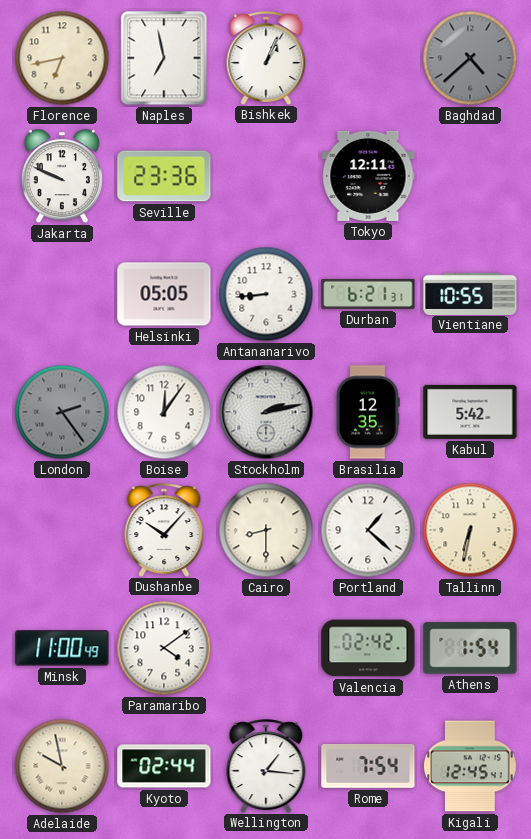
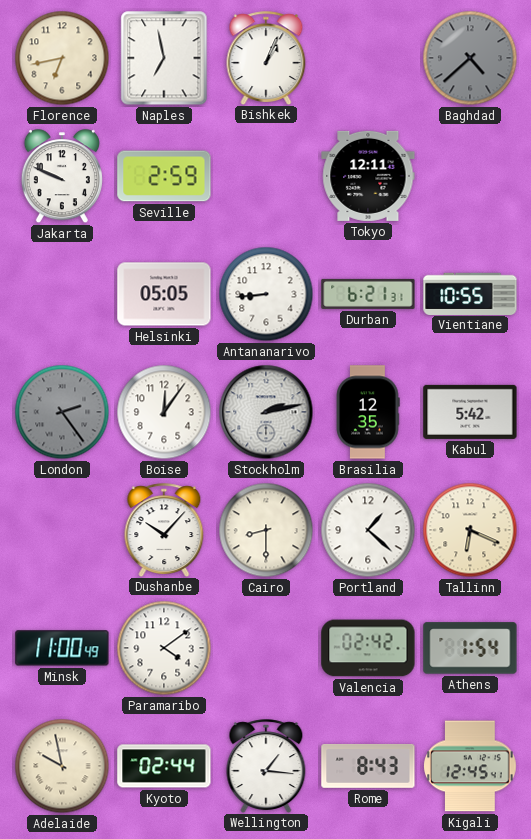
Seville: 23:36 -> 2:59
Tallinn: 6:32 -> 6:19
Rome: 7:54 -> 8:43
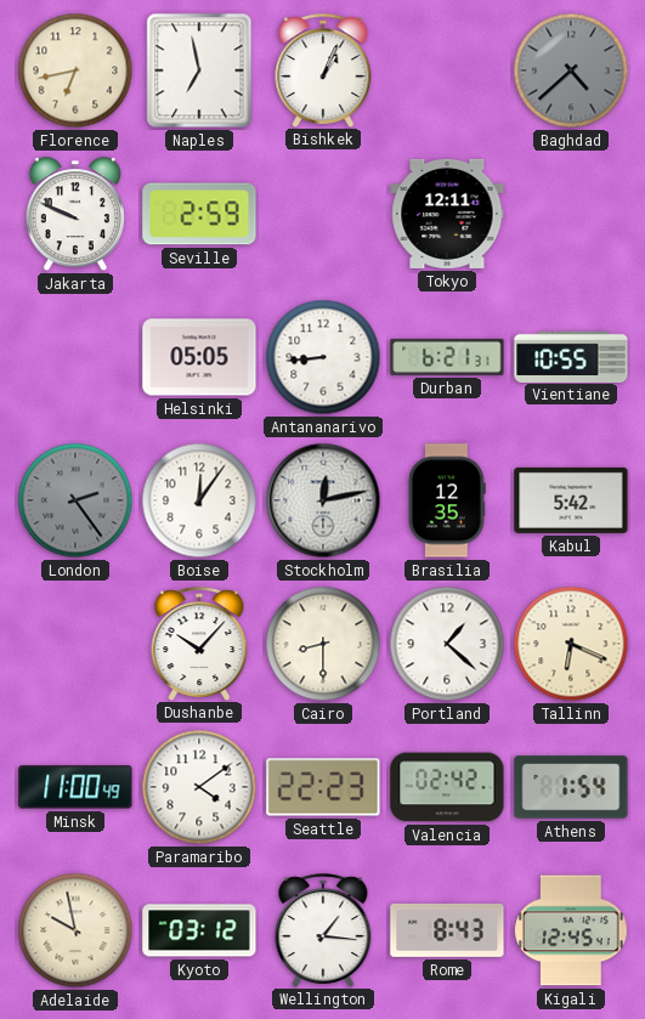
Stockholm: 2:13 -> 12:13
Seattle: none -> 22:23
Kyoto: 02:44 -> 03:12
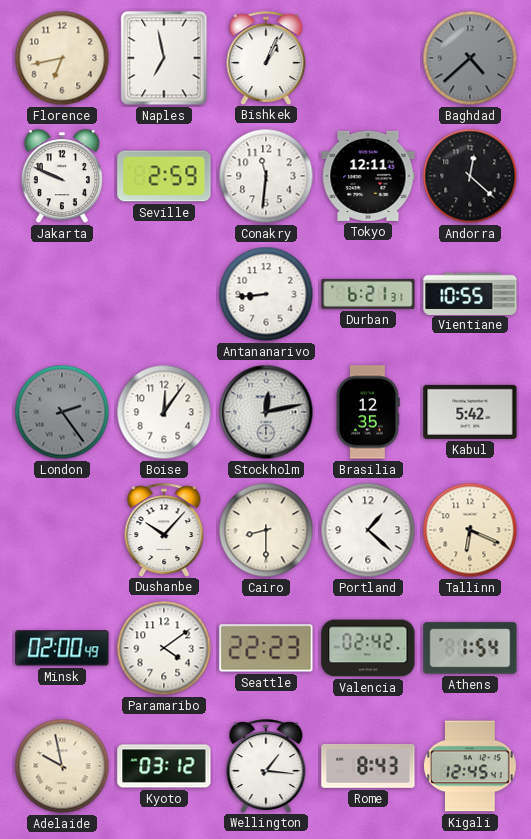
Conakry: none -> 11:31
Andorra: none -> 12:22
Helsinki: 05:05 -> none
Minsk: 11:00 -> 02:00
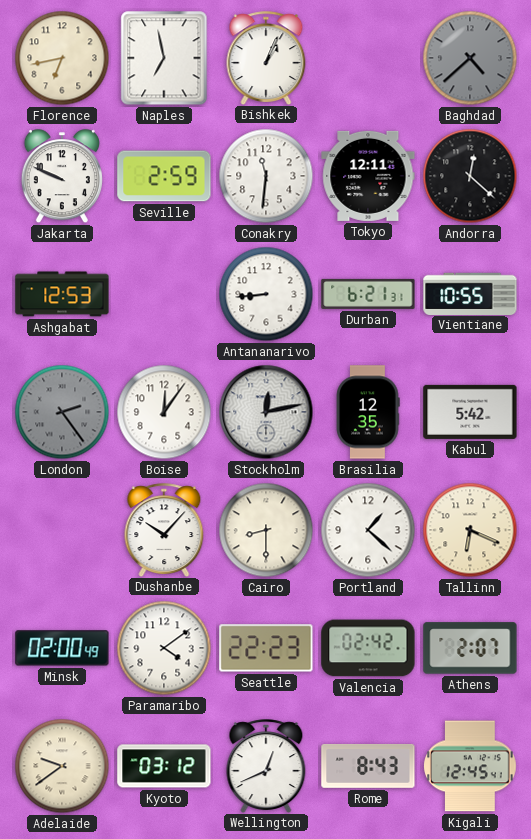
Ashgabat: none -> 12:53
Athens: 1:54 -> 2:07
Adelaide: 9:58 -> 9:39
Wellington: 1:16 -> 12:41
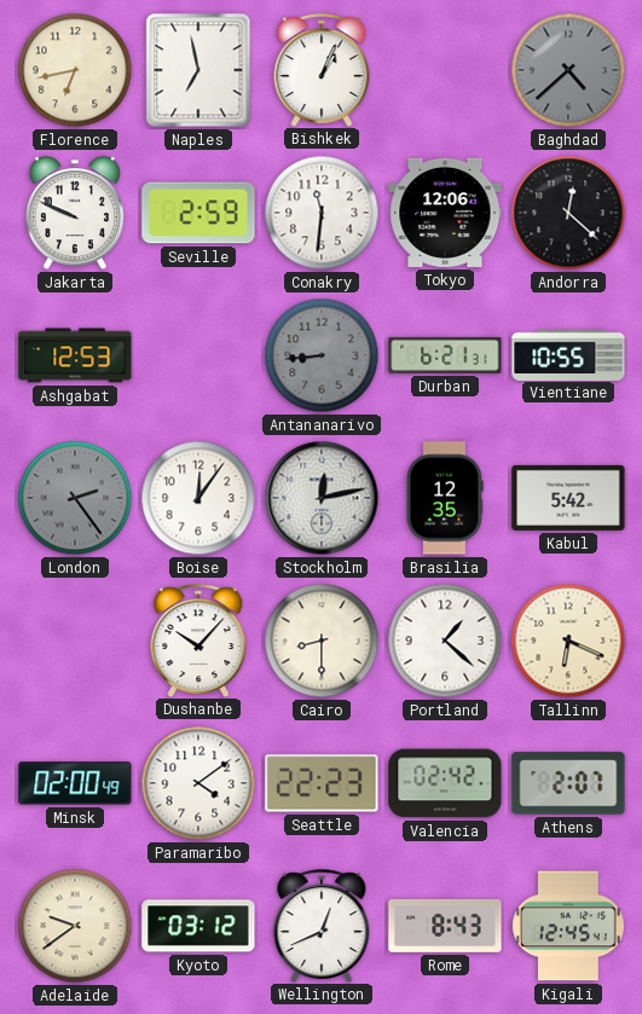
Tokyo: 12:11 -> 12:06
Antananarivo dial: white -> grey
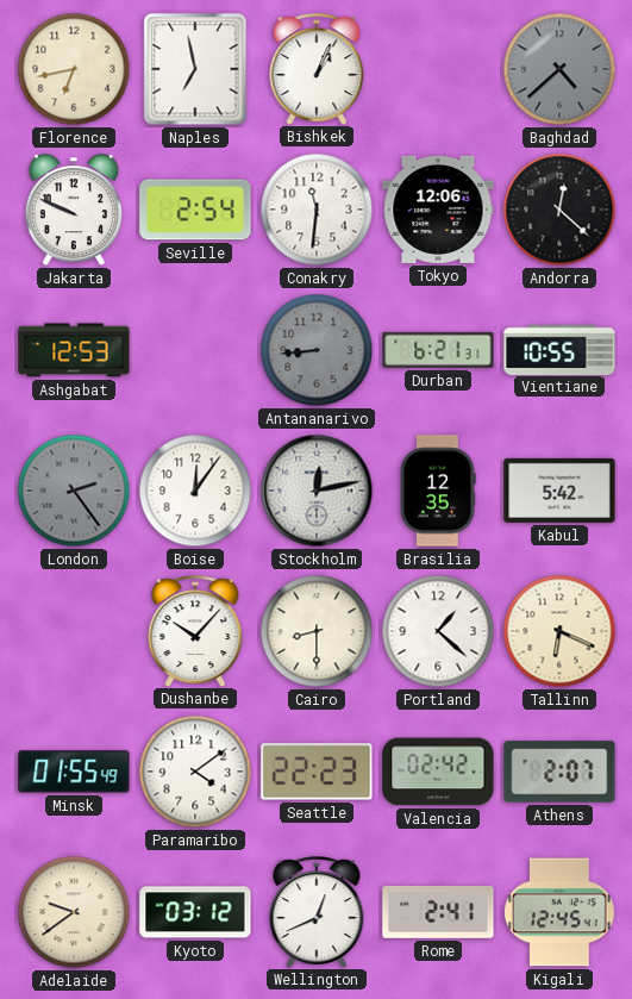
Seville: 2:59 -> 2:54
Minsk: 02:00 -> 01:55
Rome: 8:43 -> 2:41
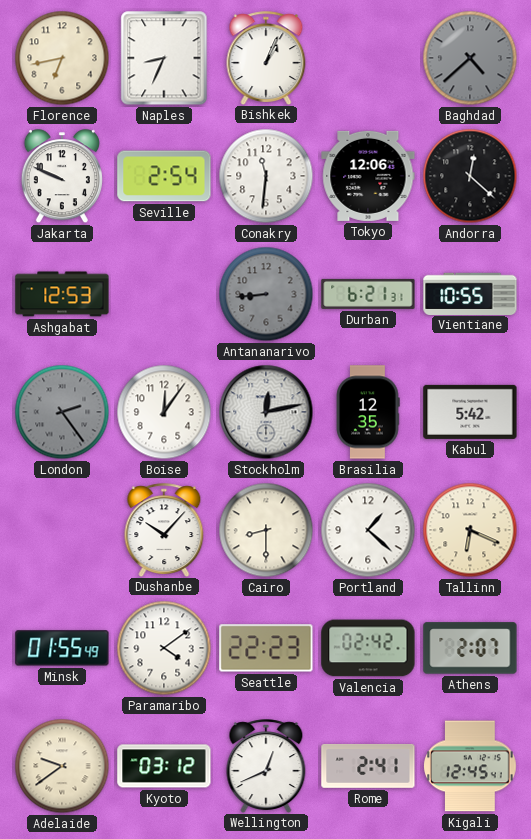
Naples: 6:58 -> 8:34
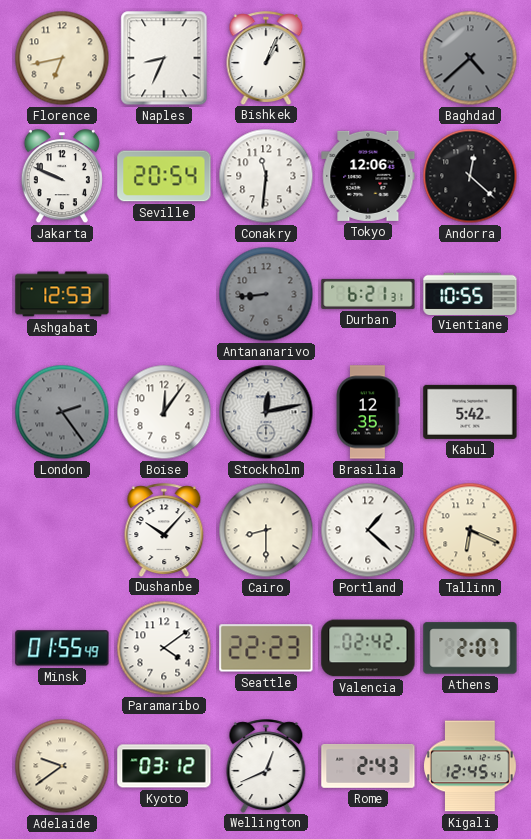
Seville: 2:54 -> 20:54
Rome: 2:41 -> 2:43
